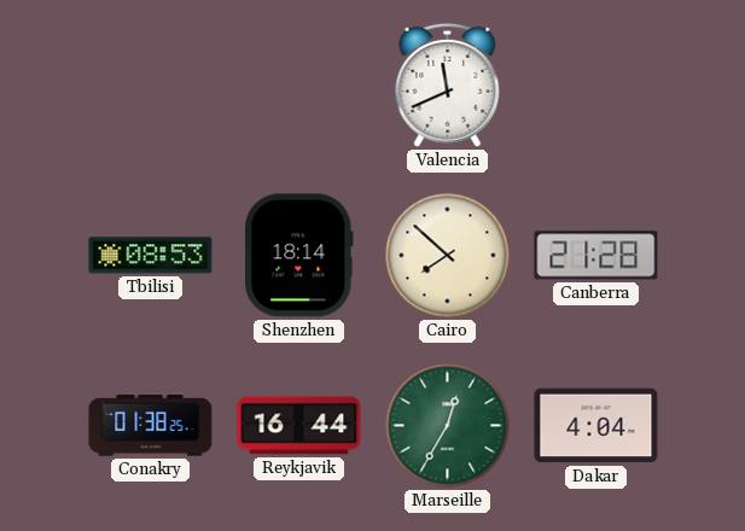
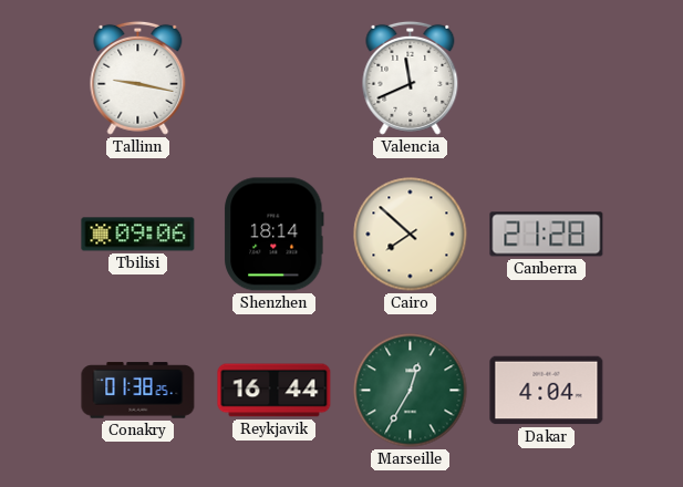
Tallinn: none -> 9:17
Tbilisi: 08:53 -> 09:06
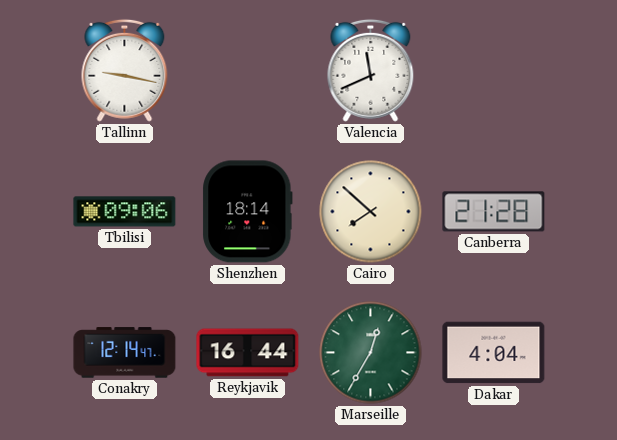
Conakry: 01:38 -> 12:14
